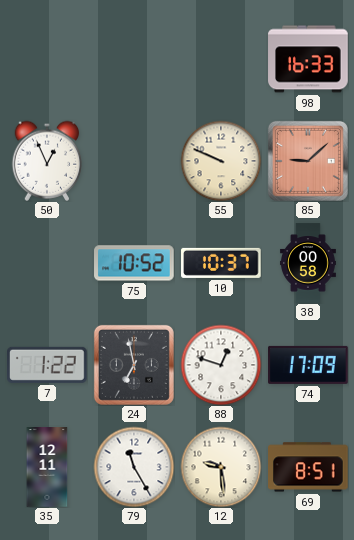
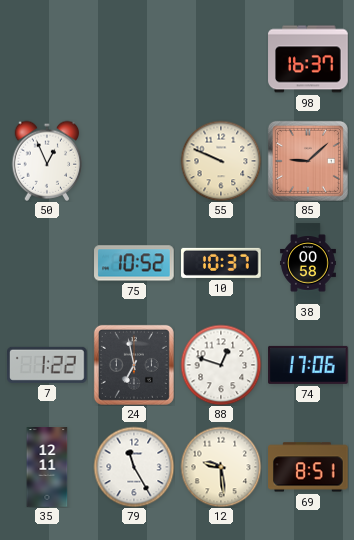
98: 16:33 -> 16:37
74: 17:09 -> 17:06
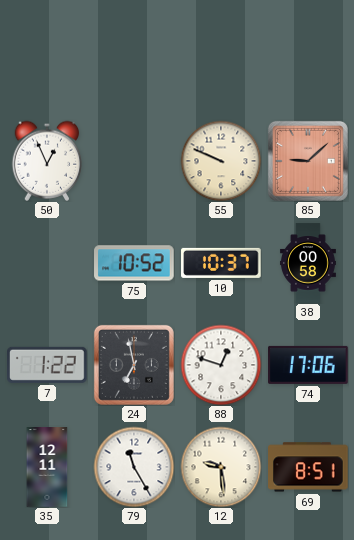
98: 16:37 -> none
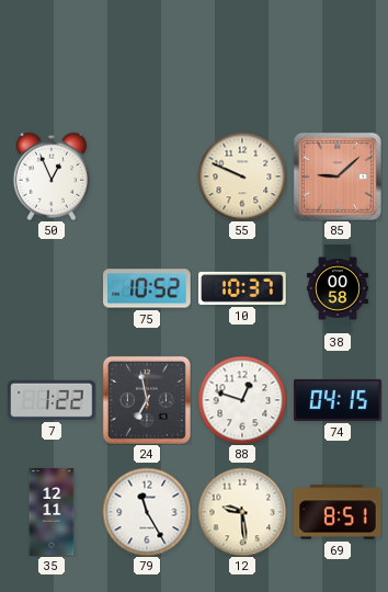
74: 17:06 -> 04:15
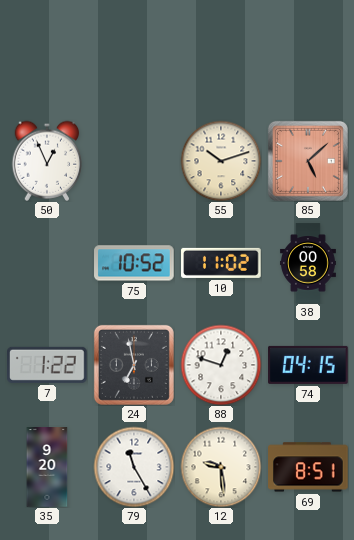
55: 9:49 -> 10:12
85: 9:08 -> 5:08
10: 10:37 -> 11:02
35: 12:11 -> 9:20
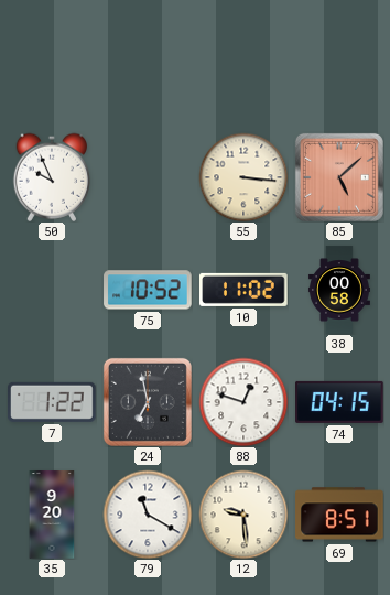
50: 12:56 -> 9:56
55: 10:12 -> 3:16
79: 11:25 -> 11:20
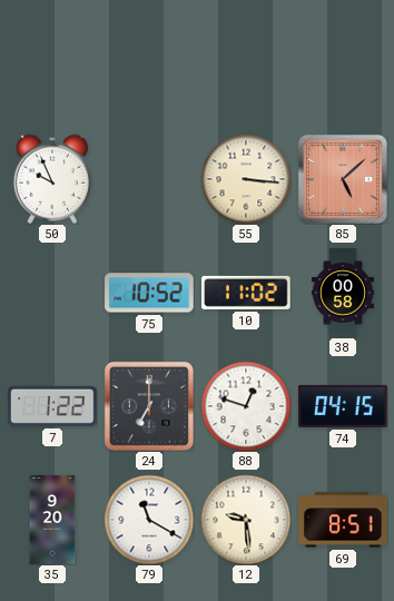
24: 6:58 -> 7:00
